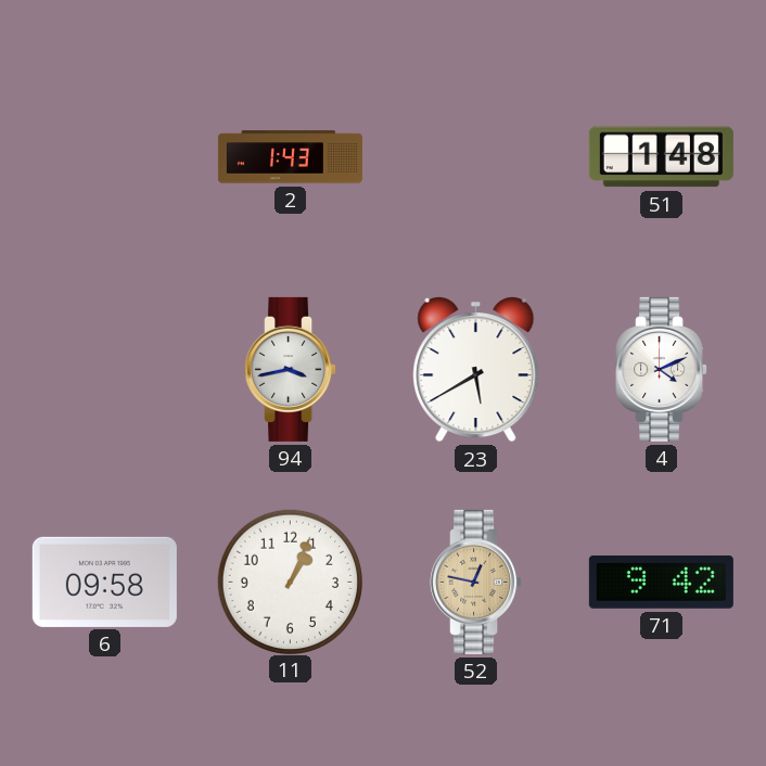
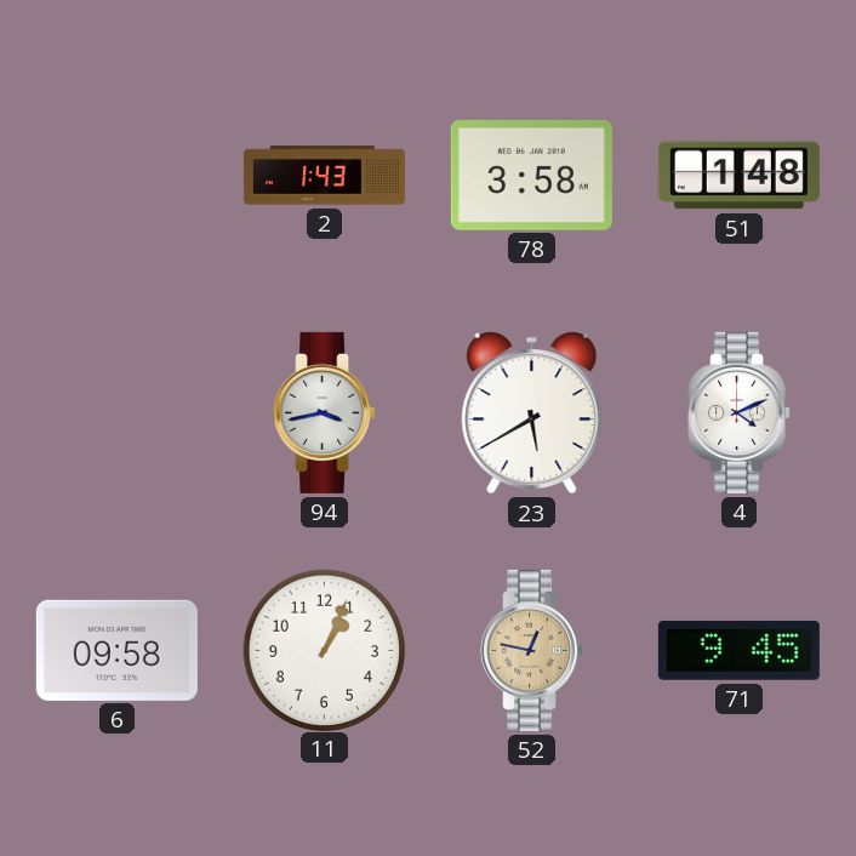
78: none -> 3:58
71: 9:42 -> 9:45
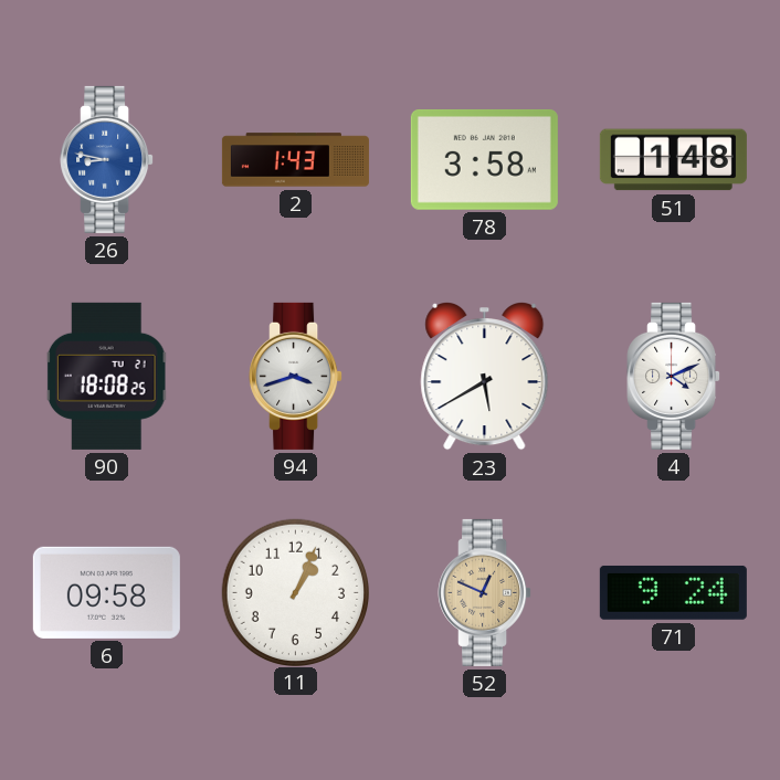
26: none -> 8:47
90: none -> 18:08
94: 3:43 -> 3:42
52: 12:47 -> 12:49
71: 9:45 -> 9:24
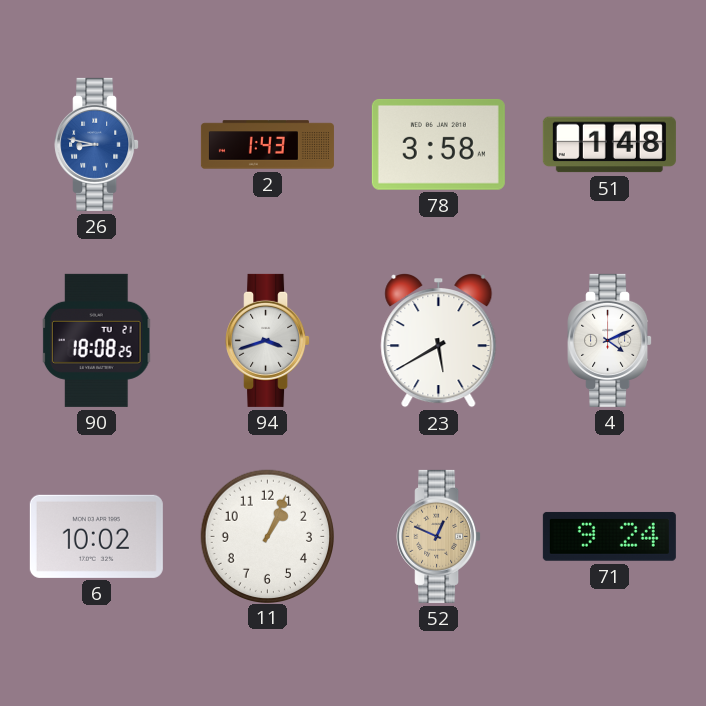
6: 09:58 -> 10:02
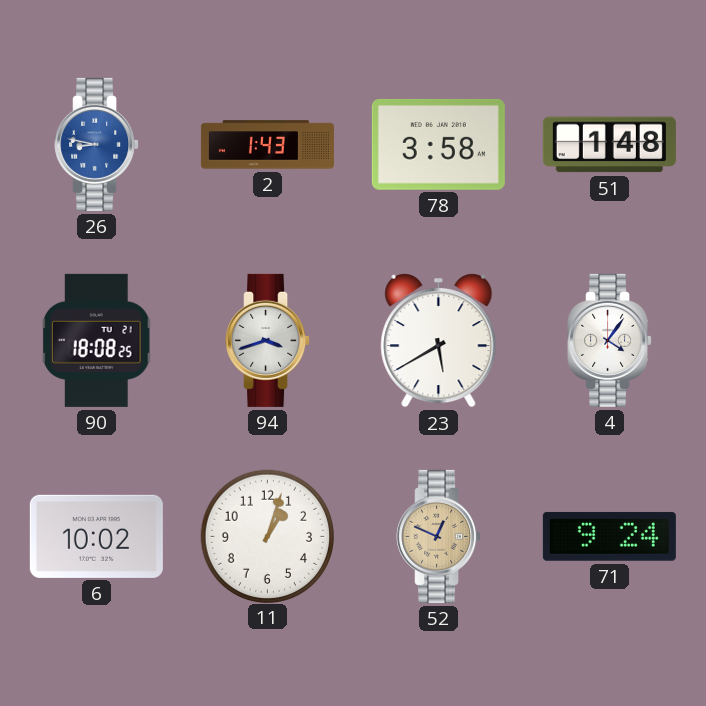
4: 4:11 -> 4:06
11: 1:04 -> 1:03
